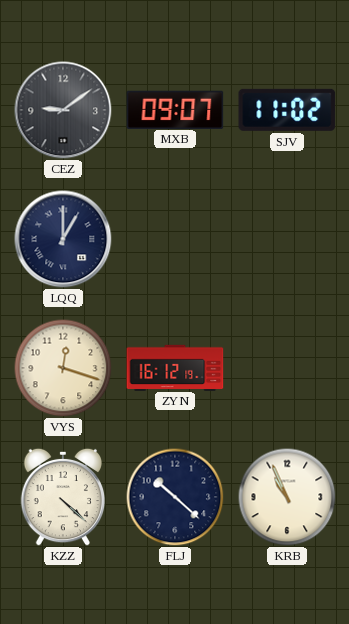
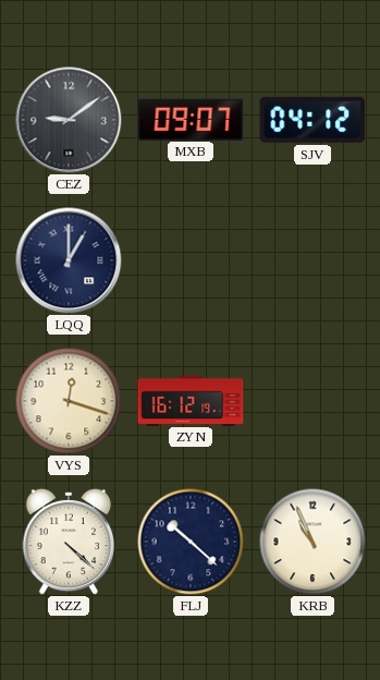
SJV: 11:02 -> 04:12
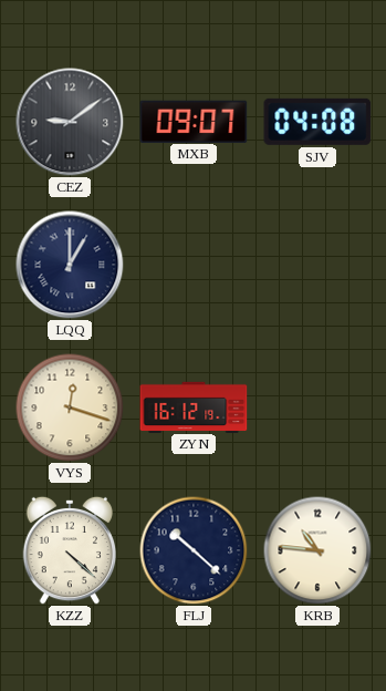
SJV: 04:12 -> 04:08
KRB: 10:56 -> 10:46
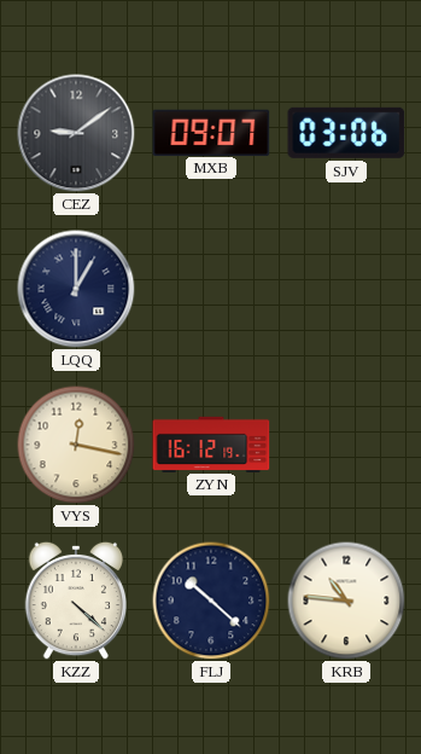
SJV: 04:08 -> 03:06
VYS: 12:18 -> 12:17
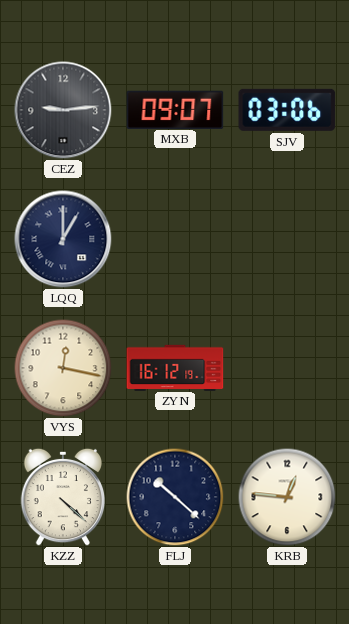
CEZ: 9:09 -> 9:14
KRB: 10:46 -> 12:46
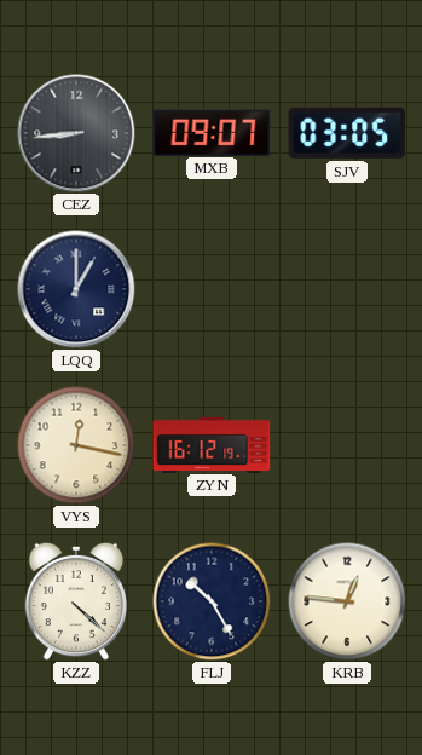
CEZ: 9:14 -> 8:44
SJV: 03:06 -> 03:05
FLJ: 10:22 -> 10:25
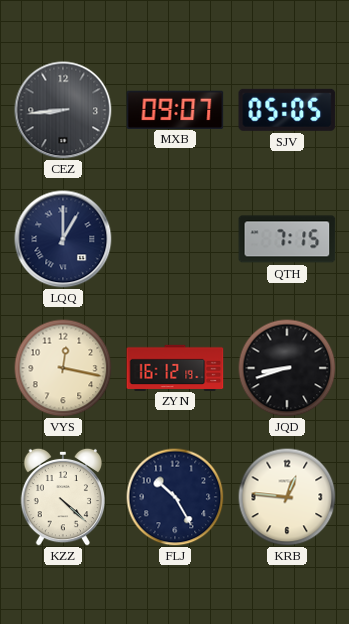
SJV: 03:05 -> 05:05
QTH: none -> 7:15
JQD: none -> 8:42
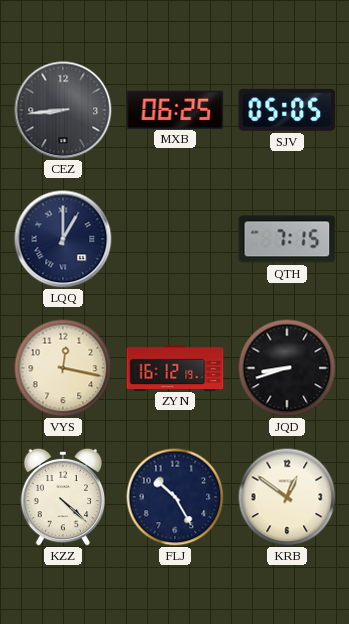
MXB: 09:07 -> 06:25
KRB: 12:46 -> 12:51
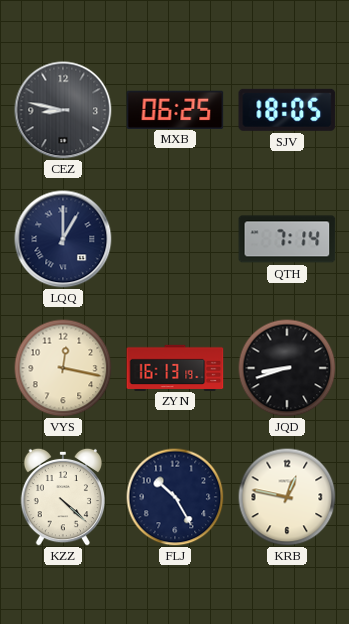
CEZ: 8:44 -> 8:47
SJV: 05:05 -> 18:05
QTH: 7:15 -> 7:14
ZYN: 16:12 -> 16:13
KRB: 12:51 -> 12:47
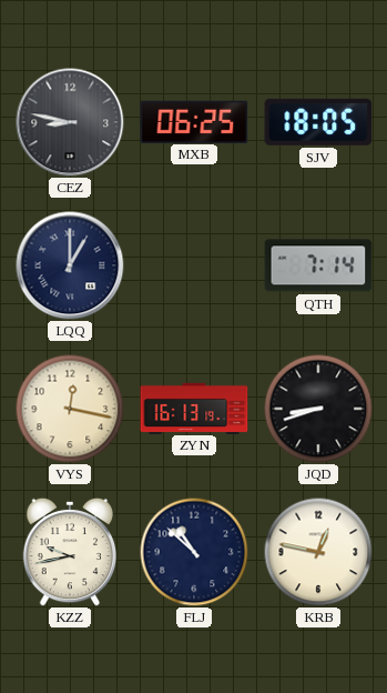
KZZ: 4:22 -> 9:43
FLJ: 10:25 -> 10:52
